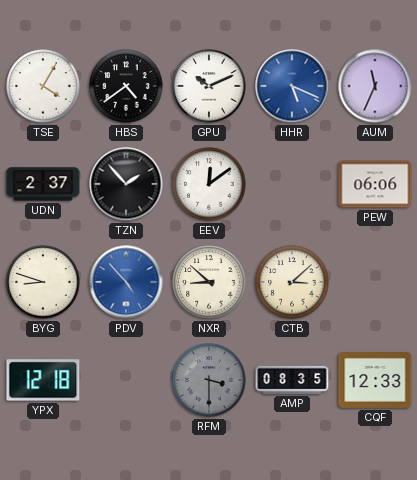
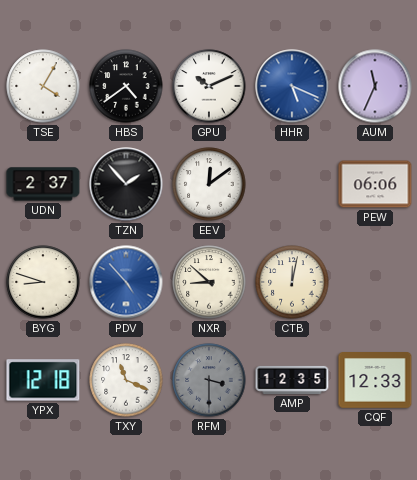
CTB: 3:08 -> 12:02
TXY: none -> 11:19
AMP: 08:35 -> 12:35
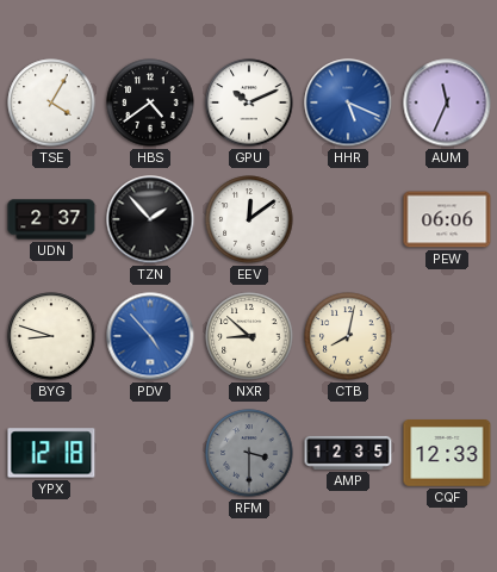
CTB: 12:02 -> 8:02
TXY: 11:19 -> none
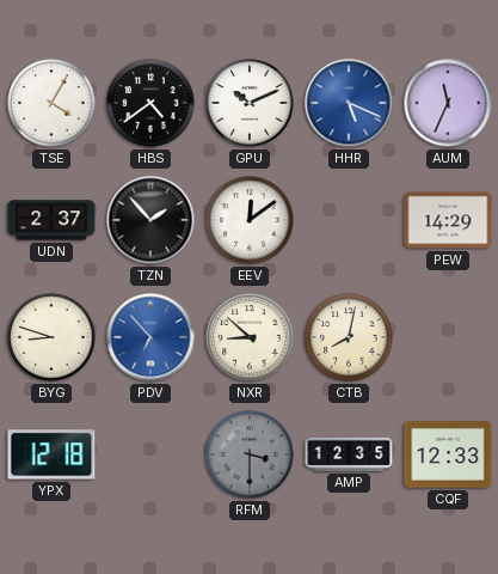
PEW: 06:06 -> 14:29
PDV: 4:53 -> 6:53
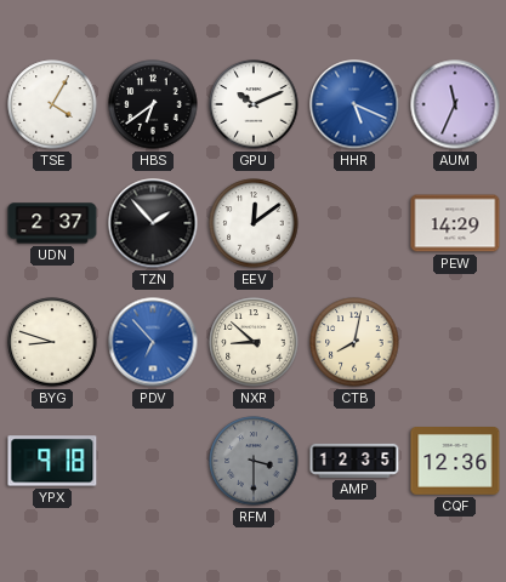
HBS: 4:39 -> 6:39
YPX: 12:18 -> 9:18
CQF: 12:33 -> 12:36
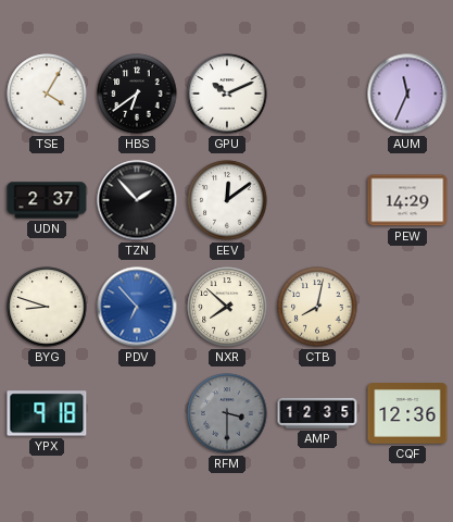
HHR: 5:19 -> none
NXR: 8:52 -> 7:52
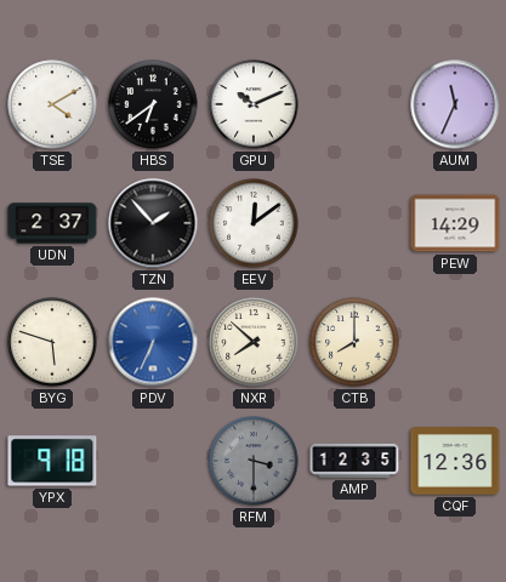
TSE: 4:05 -> 4:10
BYG: 8:48 -> 5:48
PDV: 6:53 -> 6:34
CTB: 8:02 -> 8:00
